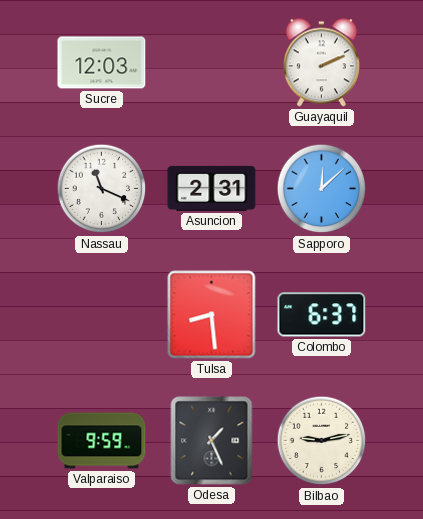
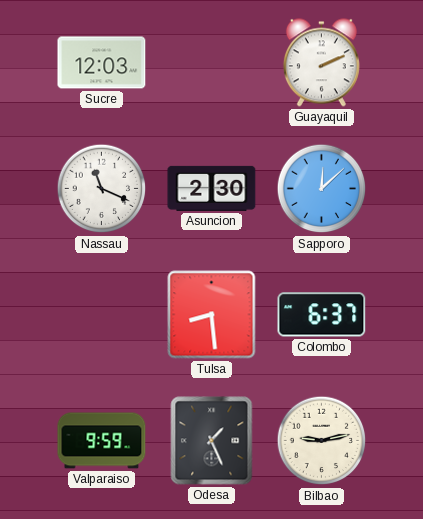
Asuncion: 2:31 -> 2:30
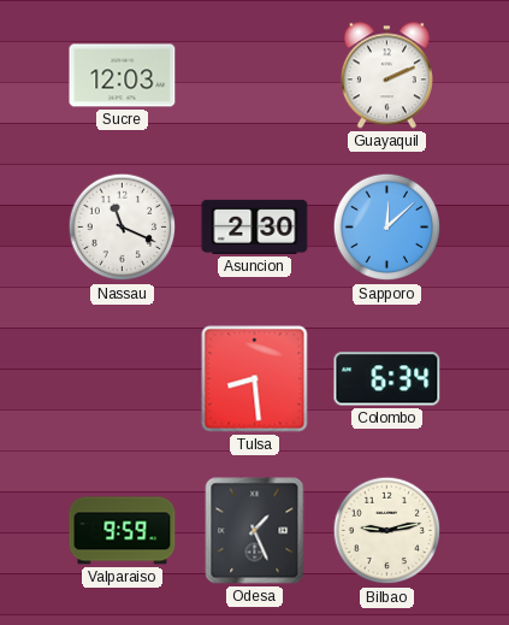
Colombo: 6:37 -> 6:34
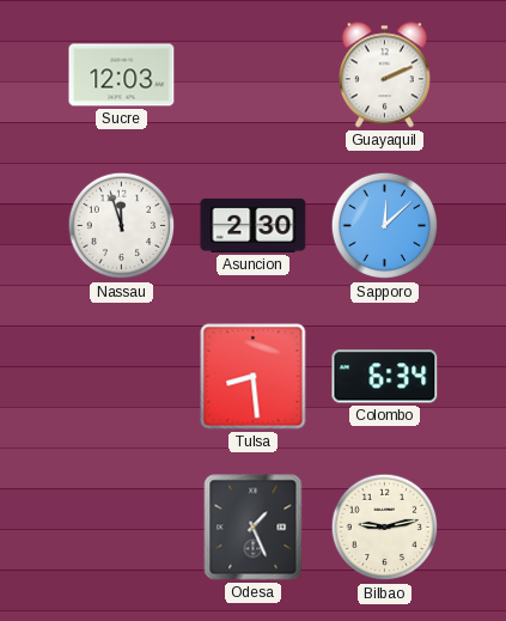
Nassau: 11:19 -> 11:57
Valparaiso: 9:59 -> none
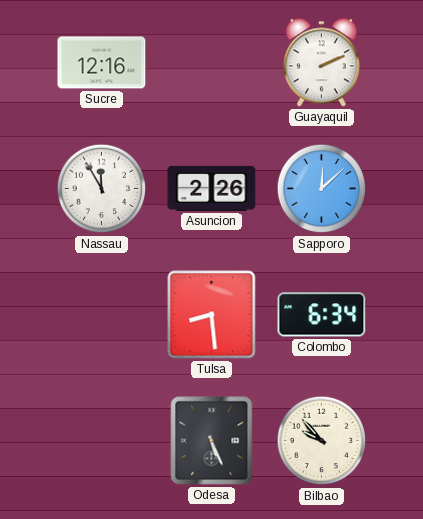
Sucre: 12:03 -> 12:16
Nassau: 11:57 -> 11:55
Asuncion: 2:30 -> 2:26
Odesa: 1:26 -> 5:26
Bilbao: 9:13 -> 9:53
